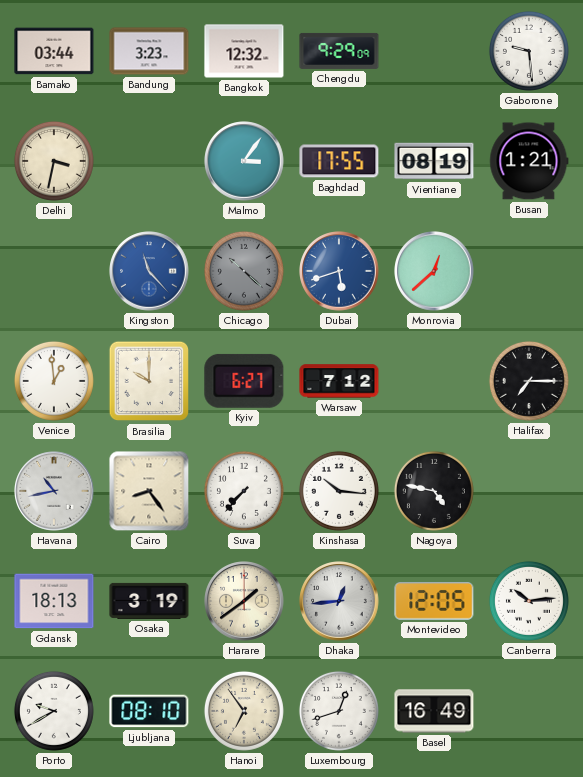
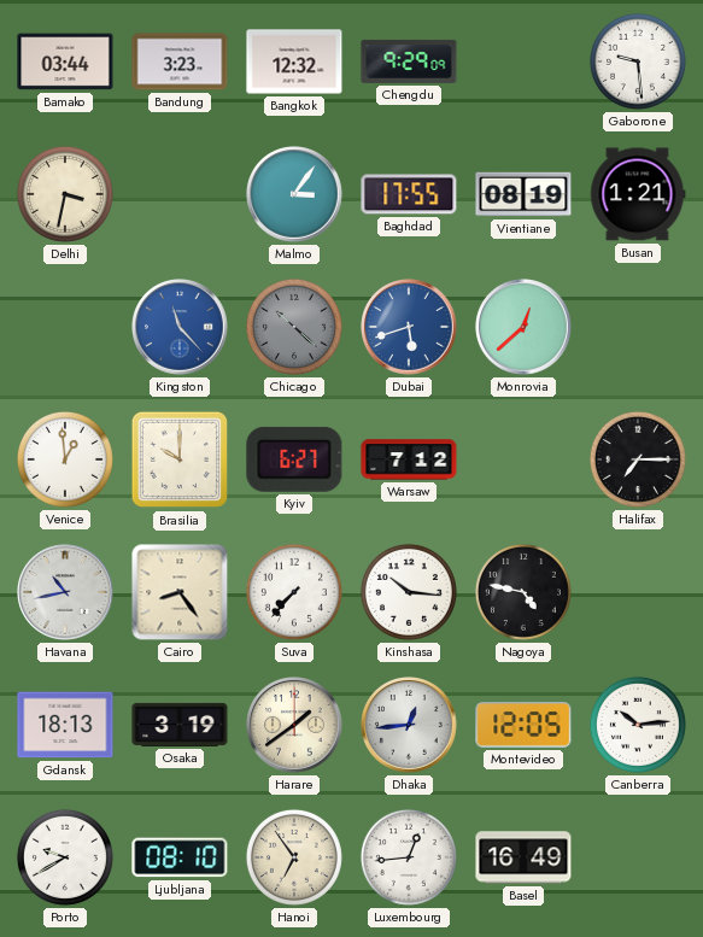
Luxembourg: 12:42 -> 12:44
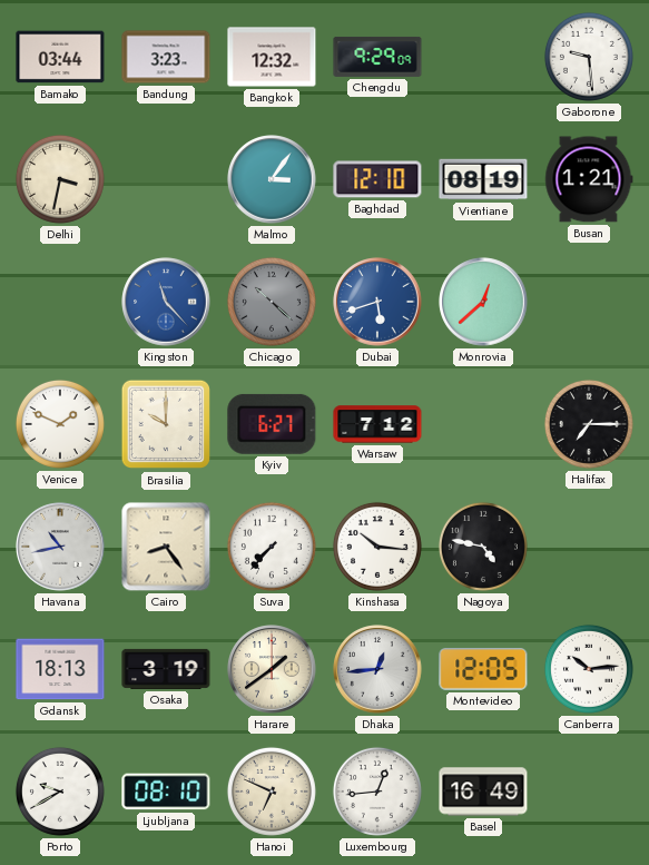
Baghdad: 17:55 -> 12:10
Venice: 12:59 -> 1:49
Hanoi: 6:54 -> 6:49
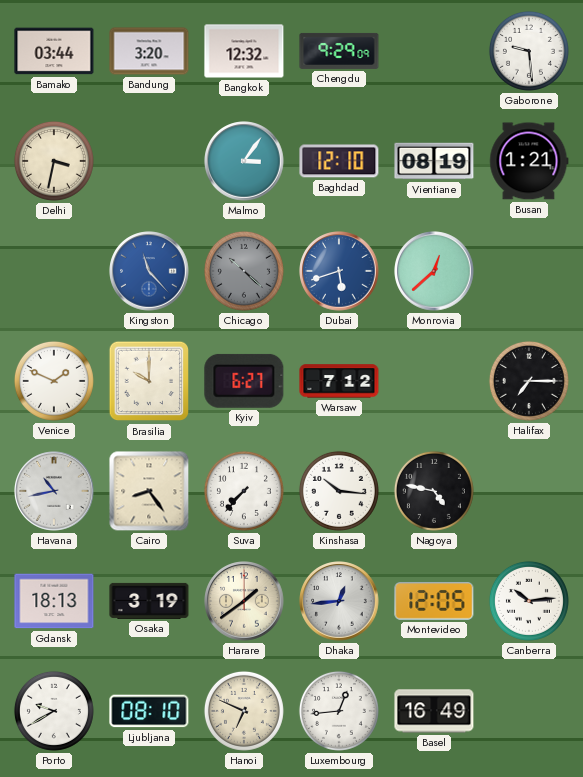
Bandung: 3:23 -> 3:20
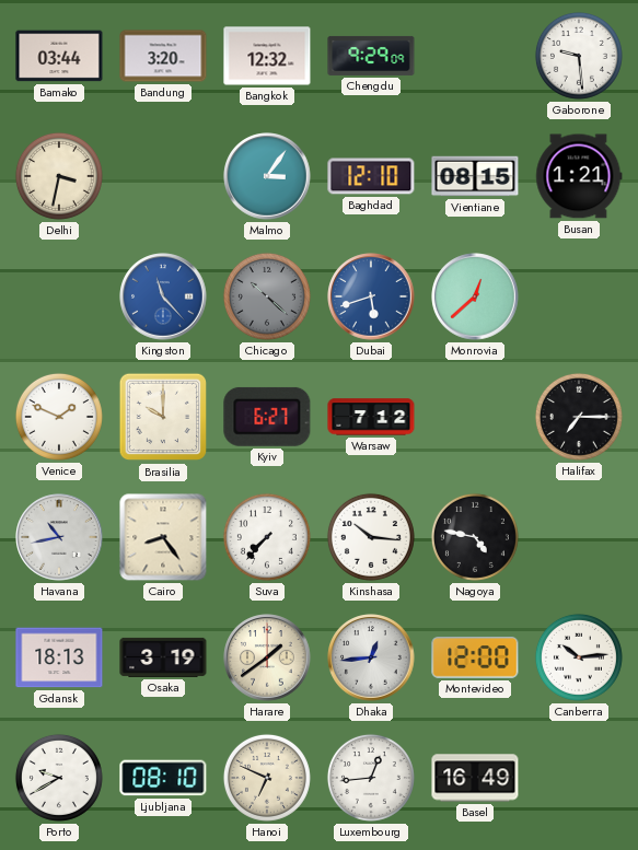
Vientiane: 08:19 -> 08:15
Montevideo: 12:05 -> 12:00
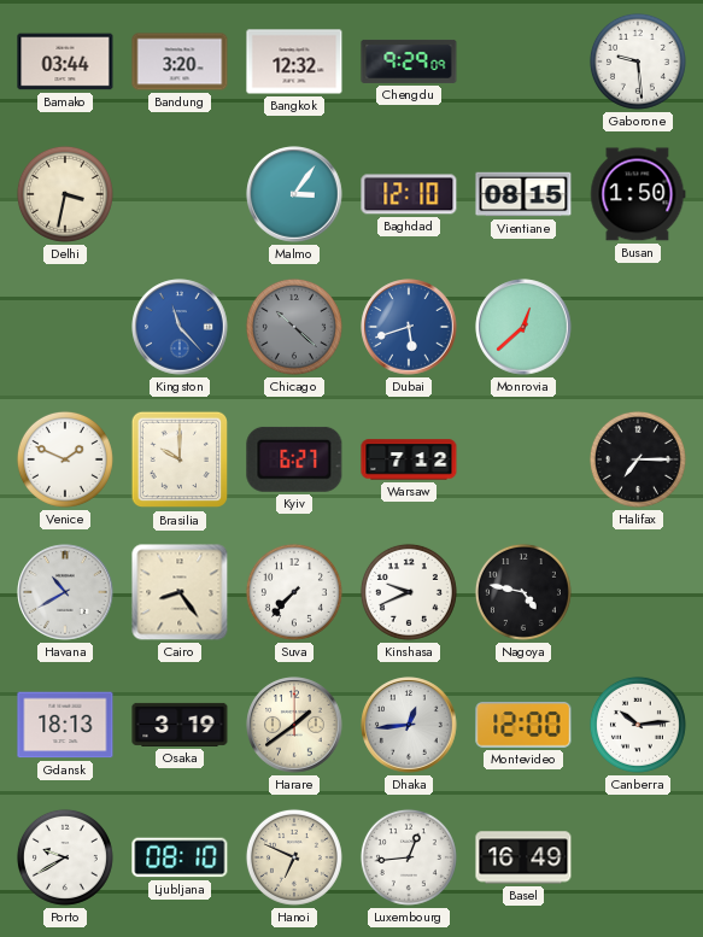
Busan: 1:21 -> 1:50
Havana: 10:43 -> 10:40
Kinshasa: 10:16 -> 9:41
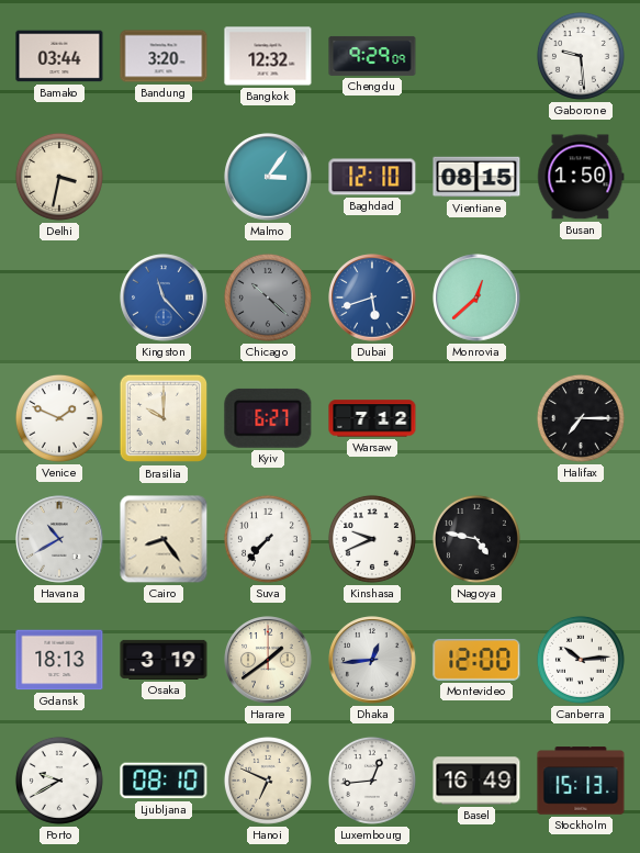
Stockholm: none -> 15:13
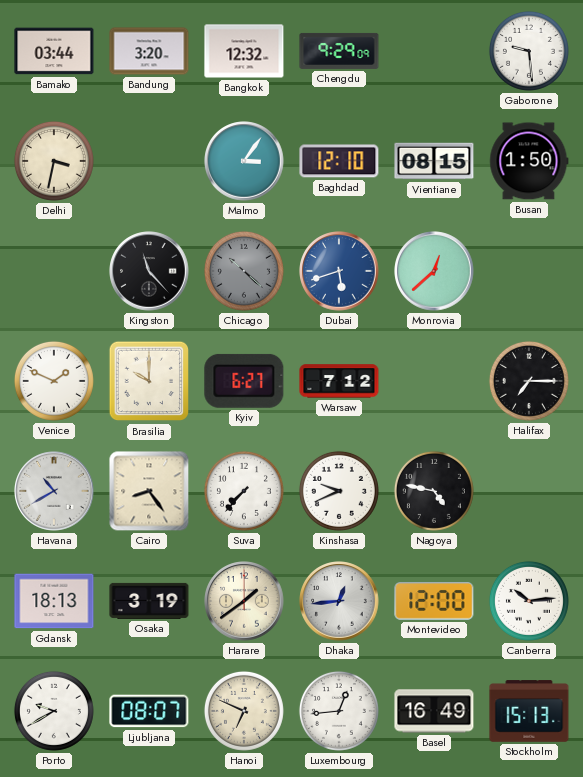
Kingston dial: blue -> black
Ljubljana: 08:10 -> 08:07
